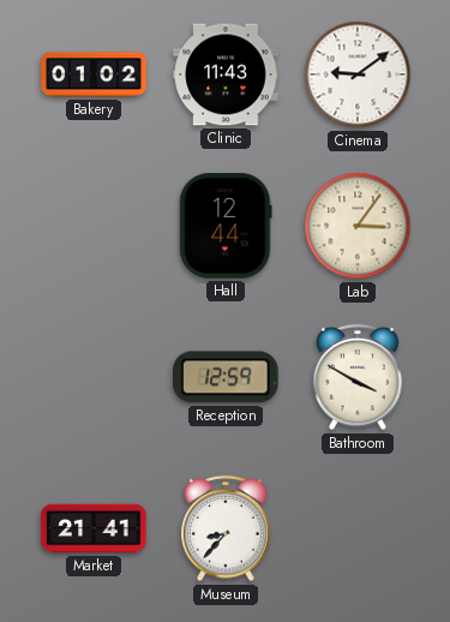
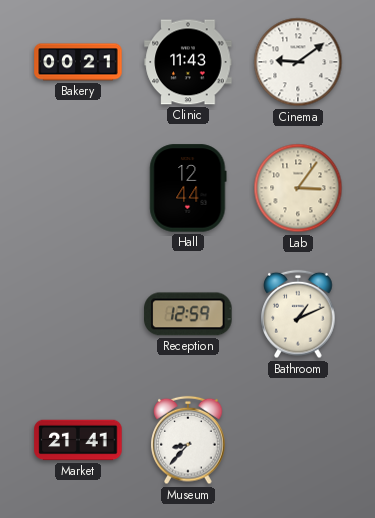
Bakery: 01:02 -> 00:21
Bathroom: 3:50 -> 1:11
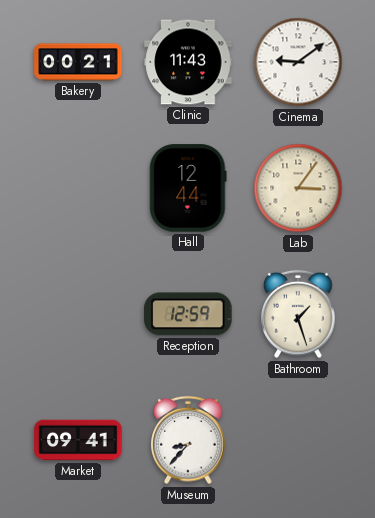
Bathroom: 1:11 -> 1:27
Market: 21:41 -> 09:41
